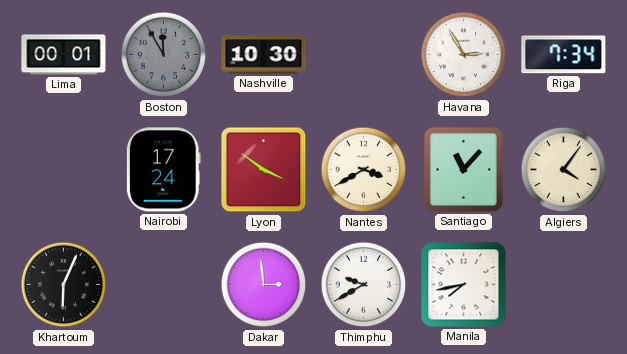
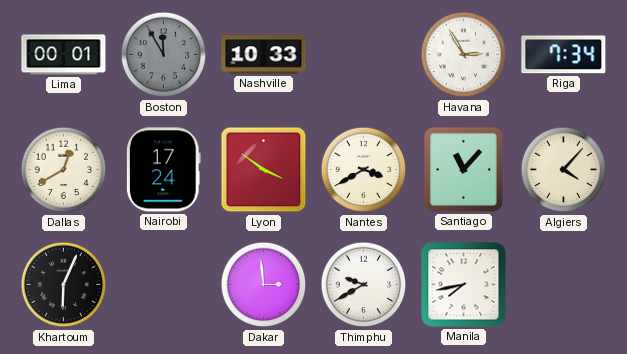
Nashville: 10:30 -> 10:33
Dallas: none -> 12:40
Algiers: 4:06 -> 4:07
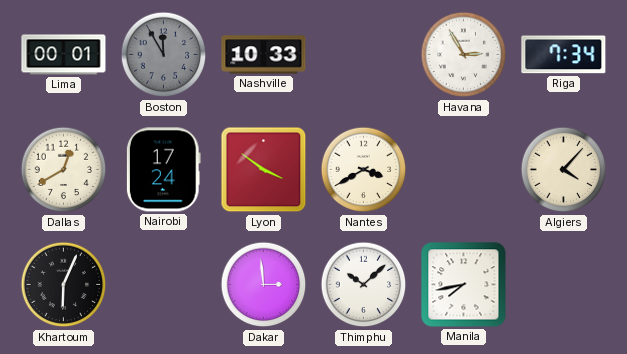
Santiago: 11:07 -> none
Thimphu: 9:40 -> 10:08
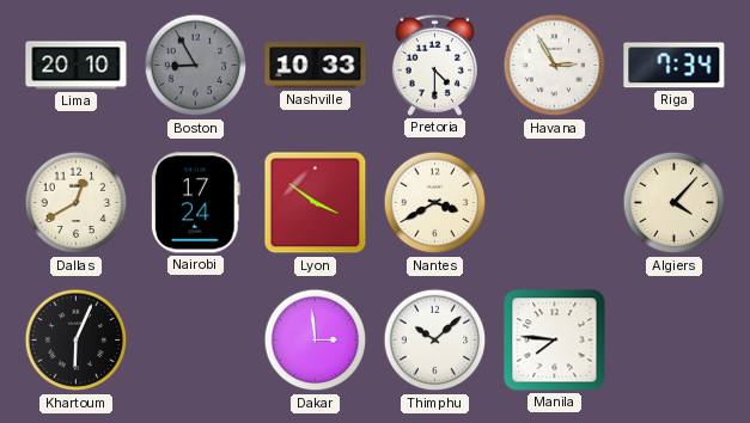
Lima: 00:01 -> 20:10
Boston: 11:55 -> 8:55
Pretoria: none -> 4:30
Manila: 7:43 -> 7:46
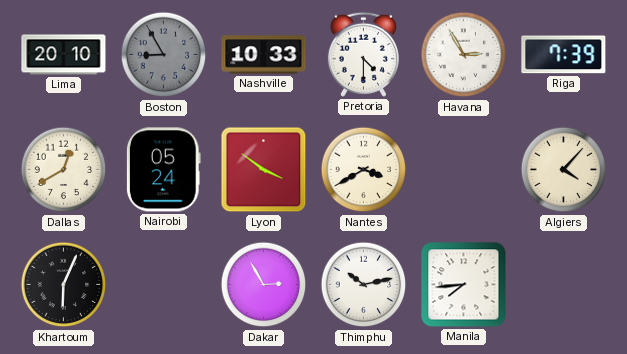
Riga: 7:34 -> 7:39
Nairobi: 17:24 -> 05:24
Dakar: 2:59 -> 2:55
Thimphu: 10:08 -> 10:13
Manila: 7:46 -> 7:44
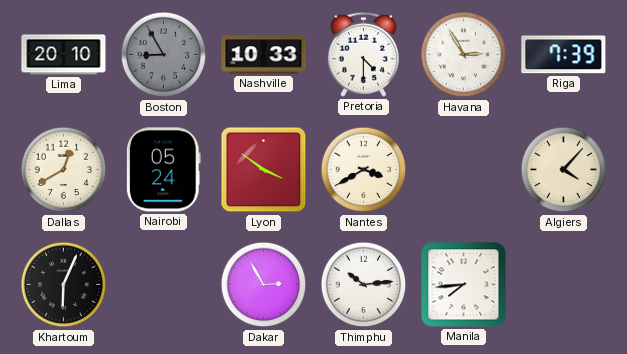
Thimphu: 10:13 -> 10:14
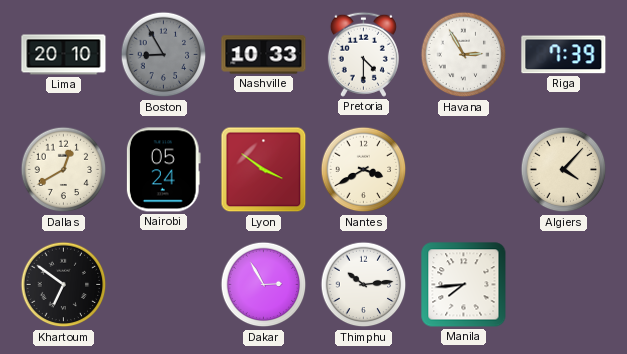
Khartoum: 6:04 -> 6:51
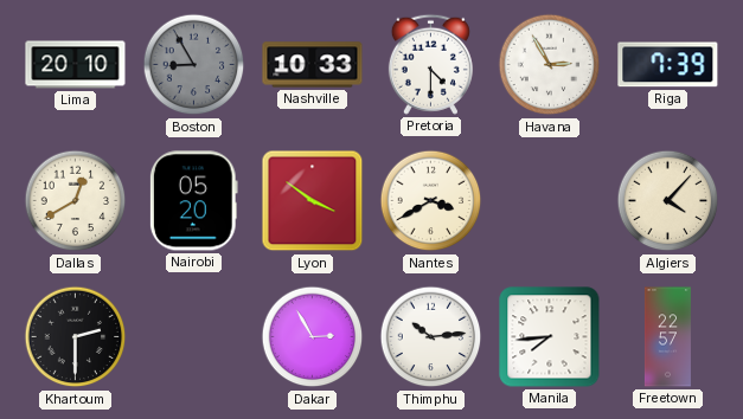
Nairobi: 05:24 -> 05:20
Khartoum: 6:51 -> 2:30
Freetown: none -> 22:57
